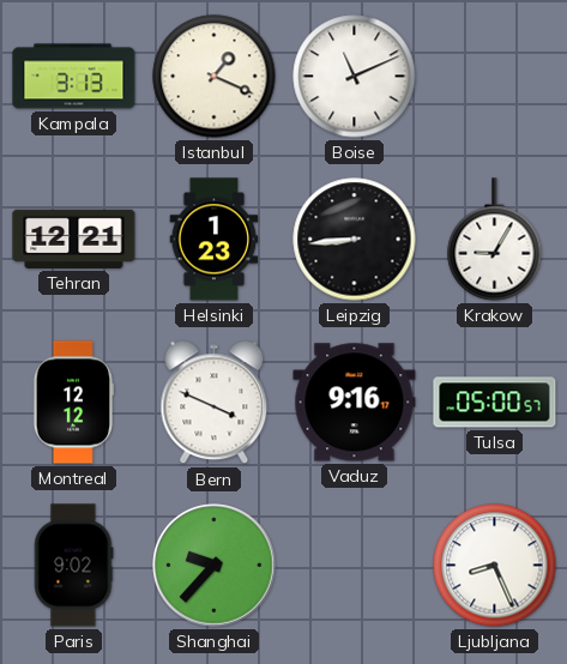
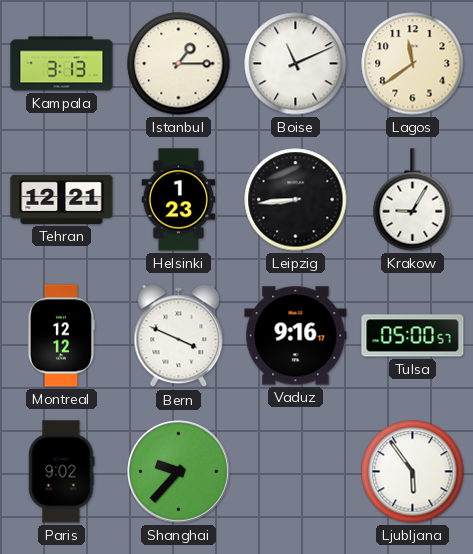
Istanbul: 1:19 -> 1:15
Lagos: none -> 11:39
Ljubljana: 8:26 -> 5:54
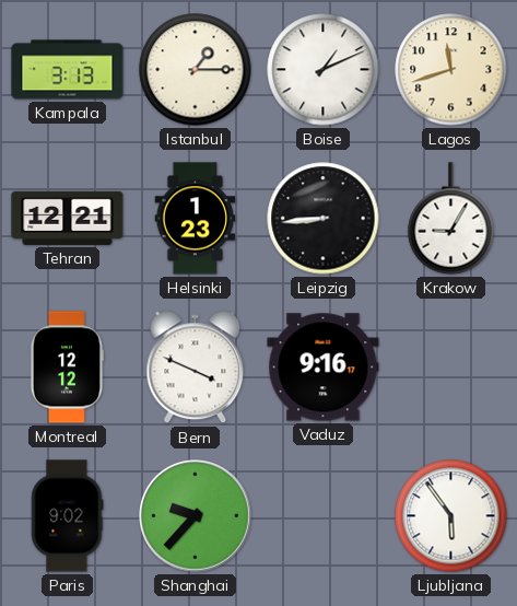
Boise: 11:11 -> 1:11
Lagos: 11:39 -> 11:42
Tulsa: 05:00 -> none
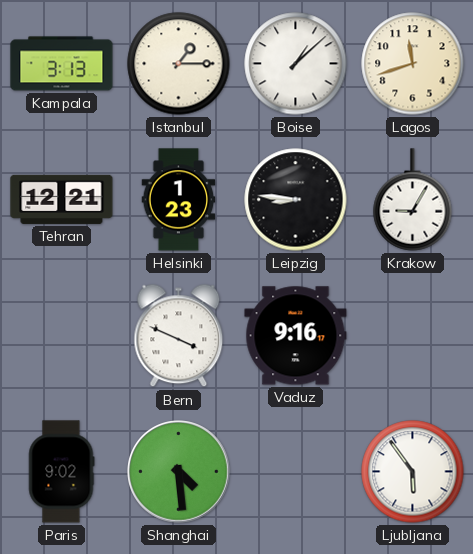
Boise: 1:11 -> 1:08
Leipzig: 8:44 -> 8:46
Montreal: 12:12 -> none
Shanghai: 9:37 -> 4:29
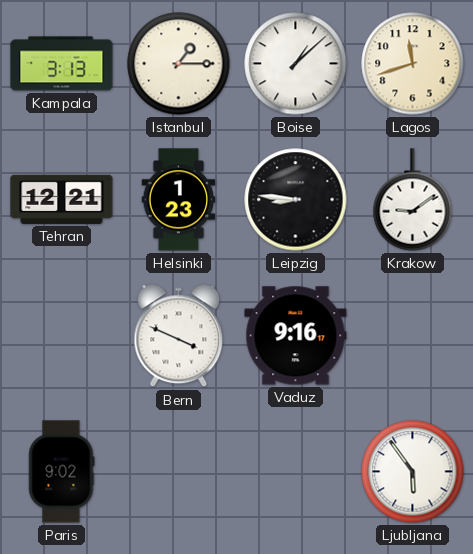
Krakow: 9:05 -> 9:09
Shanghai: 4:29 -> none
